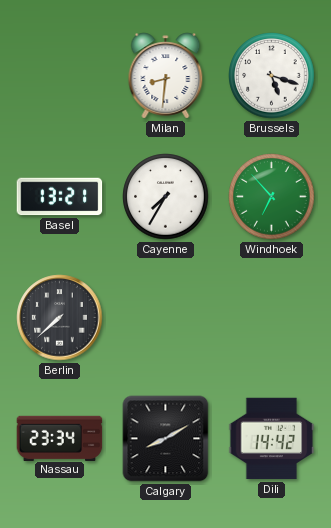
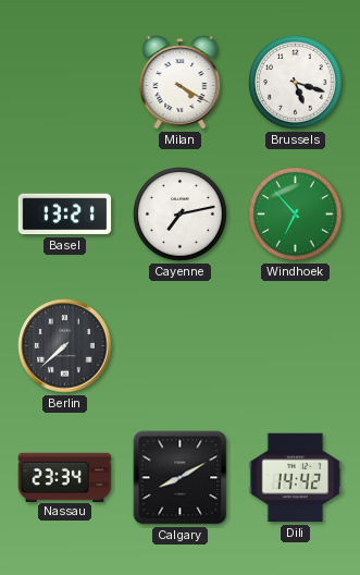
Milan: 8:31 -> 4:20
Cayenne: 7:35 -> 7:13
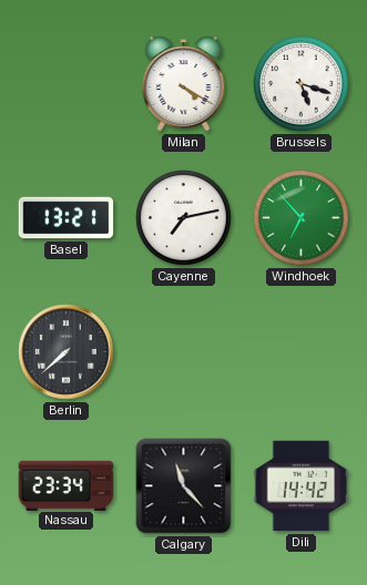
Calgary: 8:10 -> 11:23
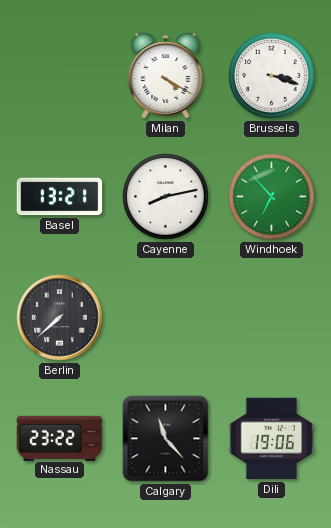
Brussels: 5:18 -> 3:18
Cayenne: 7:13 -> 8:13
Nassau: 23:34 -> 23:22
Dili: 14:42 -> 19:06
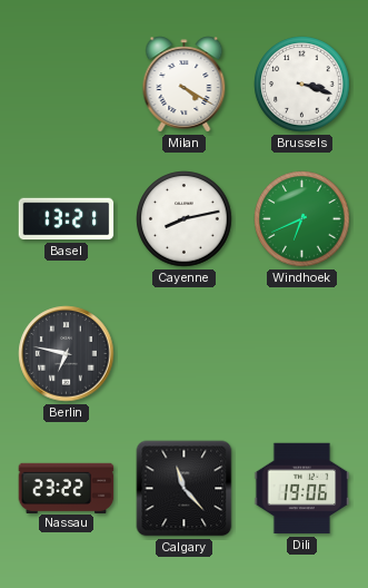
Windhoek: 6:53 -> 6:41
Berlin: 7:38 -> 6:47
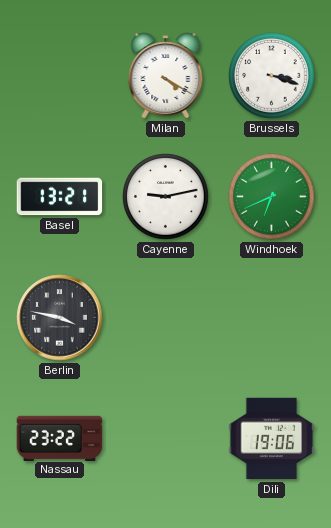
Cayenne: 8:13 -> 9:13
Berlin: 6:47 -> 3:47
Calgary: 11:23 -> none
